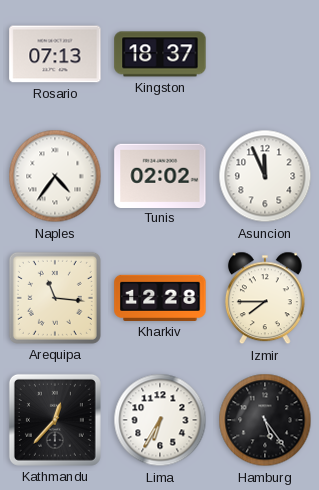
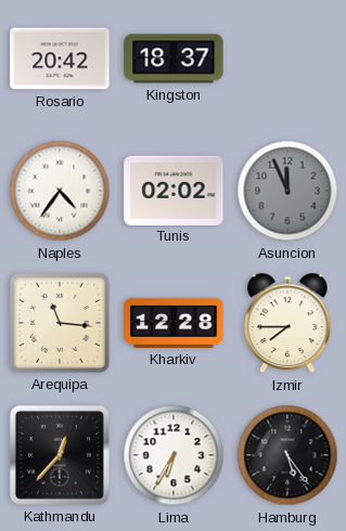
Rosario: 07:13 -> 20:42
Asuncion dial: white -> grey
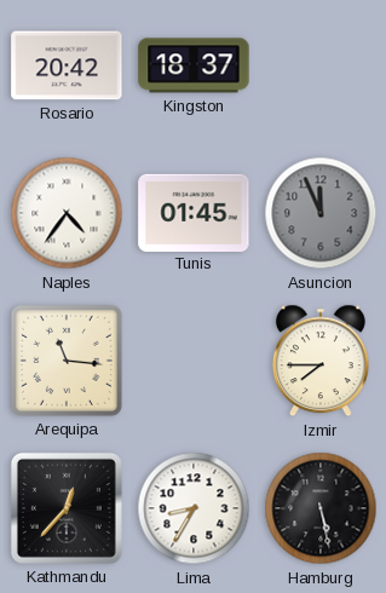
Tunis: 02:02 -> 01:45
Kharkiv: 12:28 -> none
Lima: 6:35 -> 8:35
Hamburg: 5:24 -> 5:28
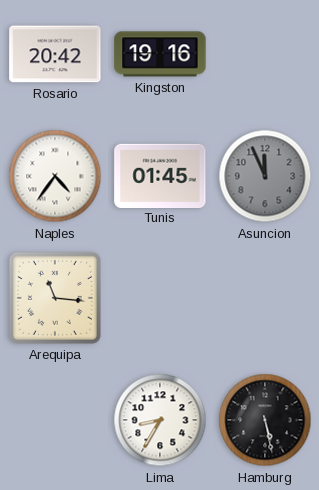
Kingston: 18:37 -> 19:16
Izmir: 7:45 -> none
Kathmandu: 12:37 -> none
